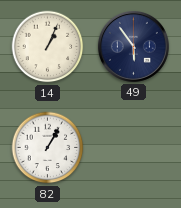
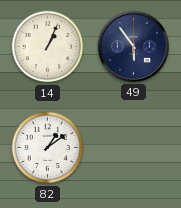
82: 1:05 -> 1:09
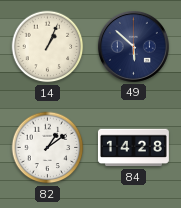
49: 5:54 -> 5:52
84: none -> 14:28
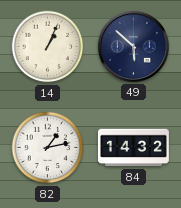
82: 1:09 -> 1:13
84: 14:28 -> 14:32
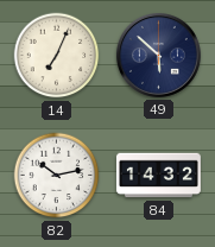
14: 1:04 -> 7:04
82: 1:13 -> 10:13
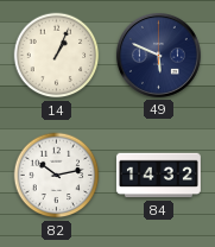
14: 7:04 -> 1:04
49: 5:52 -> 5:49
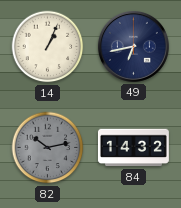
49: 5:49 -> 6:43
82 dial: white -> grey
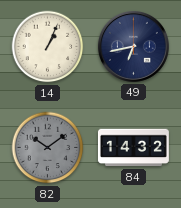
82: 10:13 -> 10:09
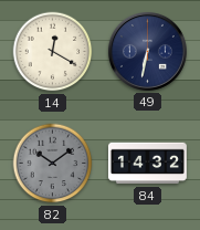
14: 1:04 -> 12:20
49: 6:43 -> 6:32
